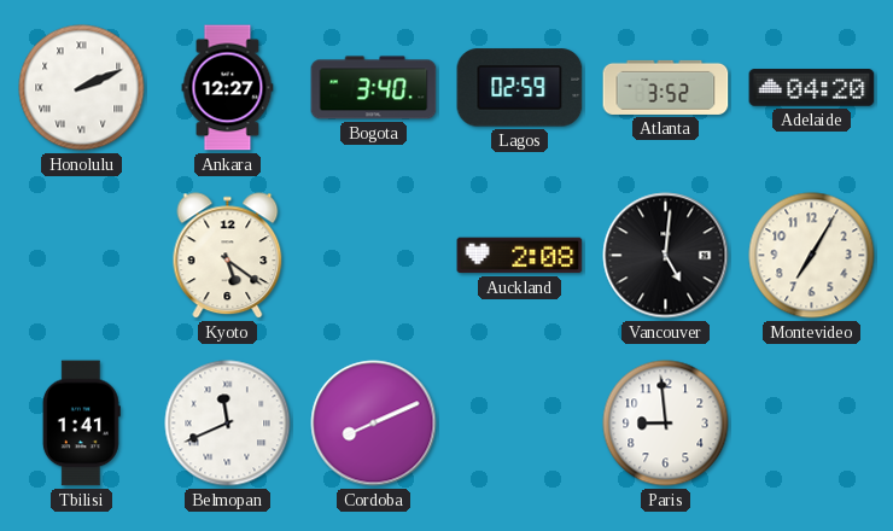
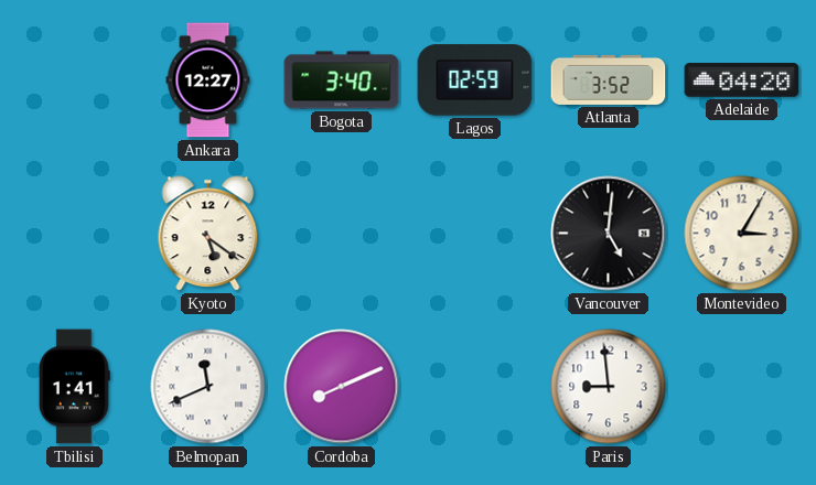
Honolulu: 2:11 -> none
Auckland: 2:08 -> none
Montevideo: 7:05 -> 3:05
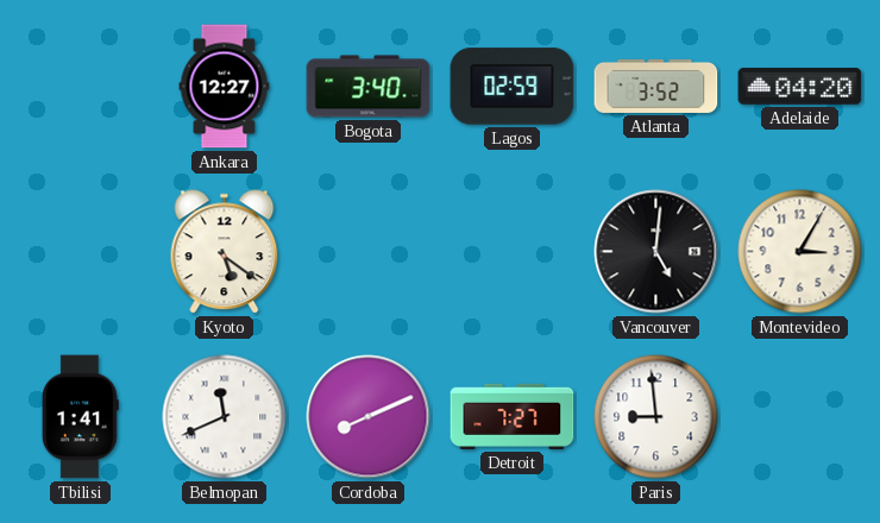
Detroit: none -> 7:27
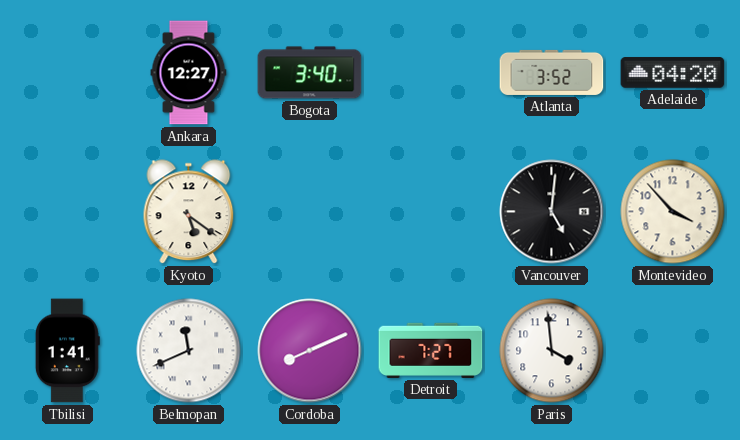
Lagos: 02:59 -> none
Montevideo: 3:05 -> 3:53
Paris: 8:59 -> 3:59
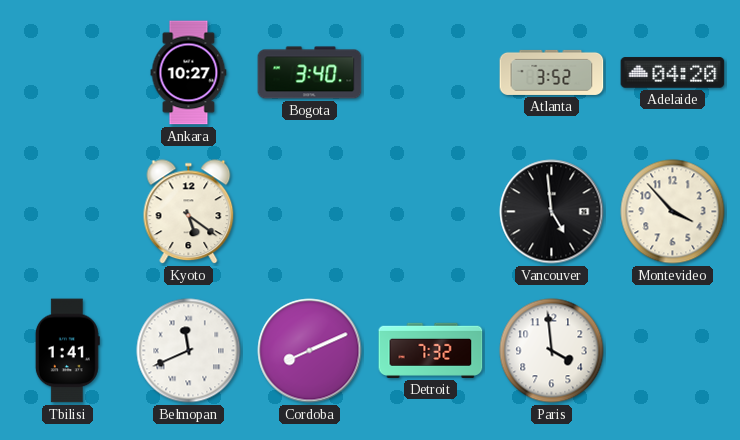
Ankara: 12:27 -> 10:27
Vancouver: 5:01 -> 4:59
Detroit: 7:27 -> 7:32
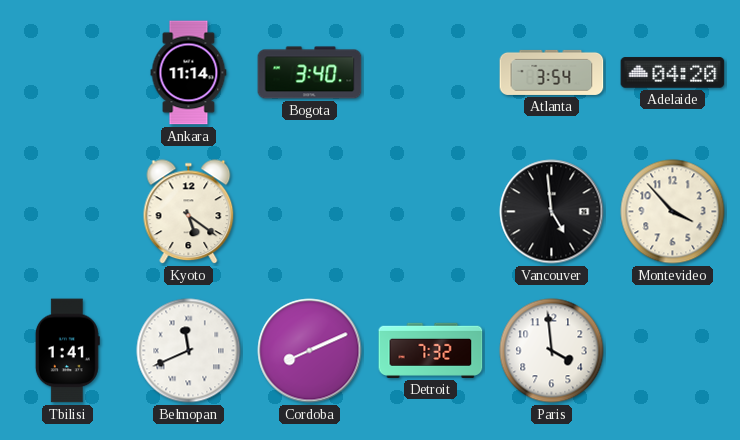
Ankara: 10:27 -> 11:14
Atlanta: 3:52 -> 3:54
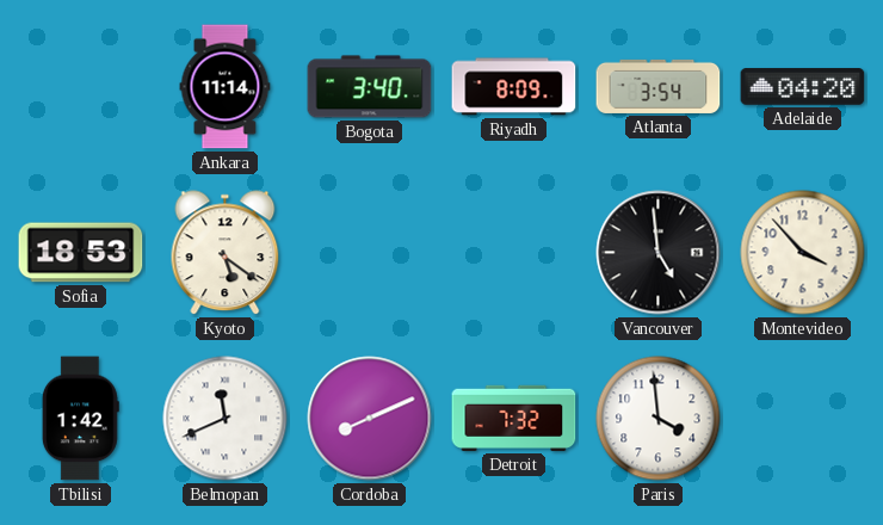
Riyadh: none -> 8:09
Sofia: none -> 18:53
Tbilisi: 1:41 -> 1:42
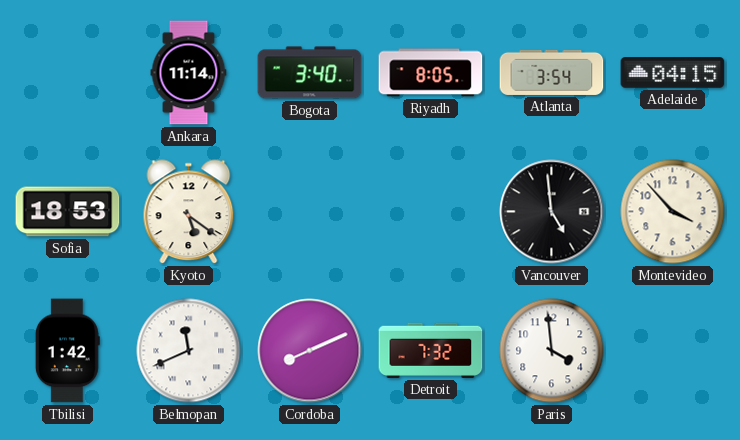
Riyadh: 8:09 -> 8:05
Adelaide: 04:20 -> 04:15
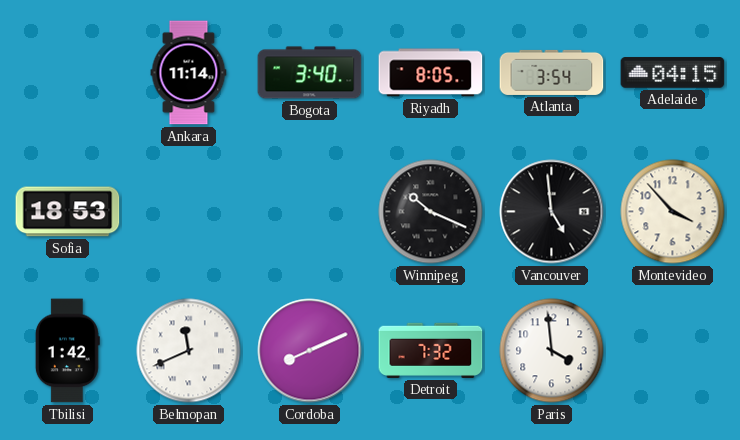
Kyoto: 5:21 -> none
Winnipeg: none -> 10:19
